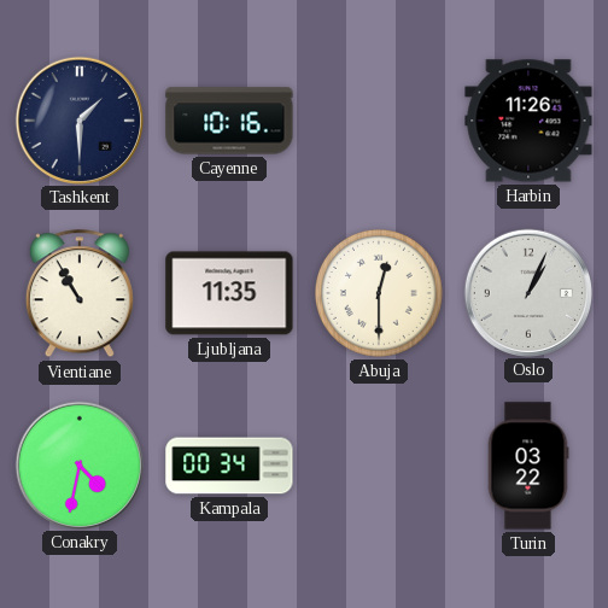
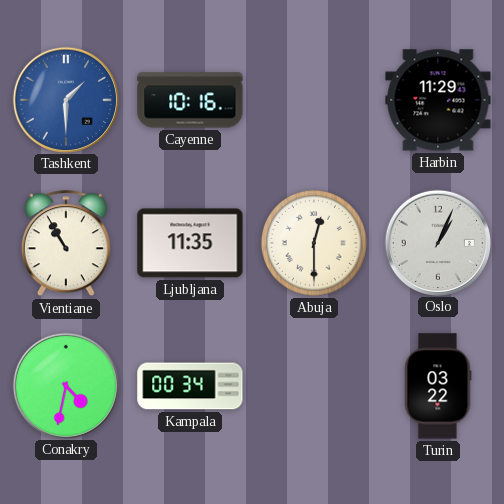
Tashkent dial: navy -> blue
Harbin: 11:26 -> 11:29
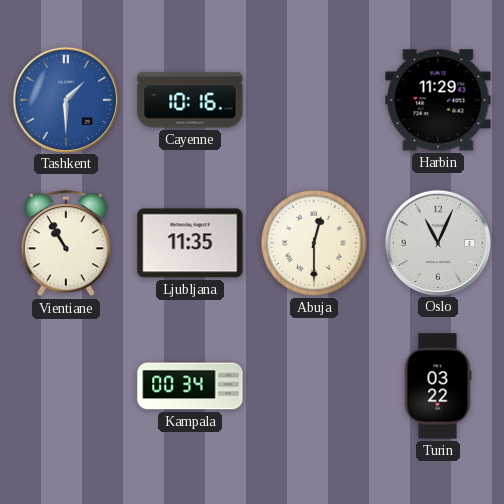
Oslo: 1:04 -> 11:04
Conakry: 4:32 -> none
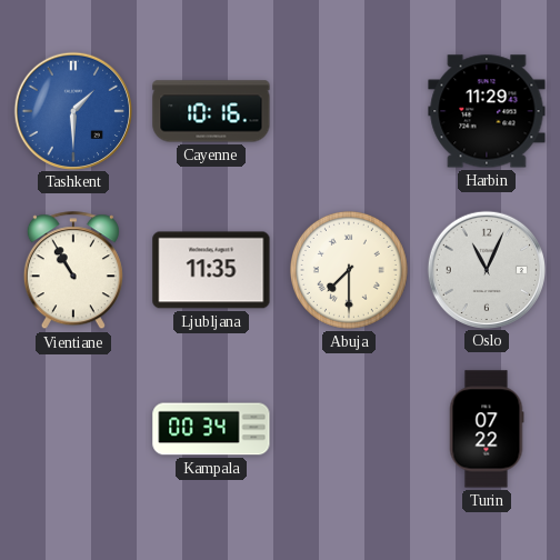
Abuja: 12:30 -> 7:30
Turin: 03:22 -> 07:22
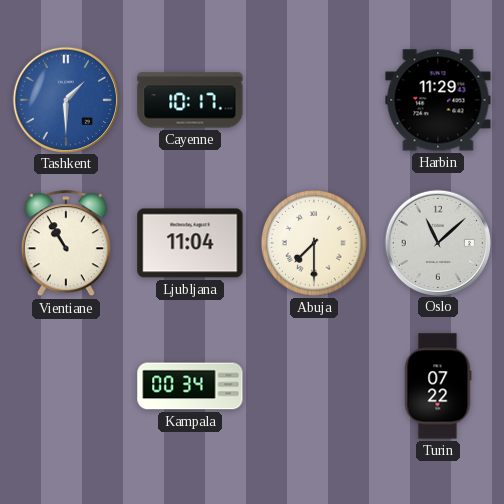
Cayenne: 10:16 -> 10:17
Ljubljana: 11:35 -> 11:04
Oslo: 11:04 -> 11:08
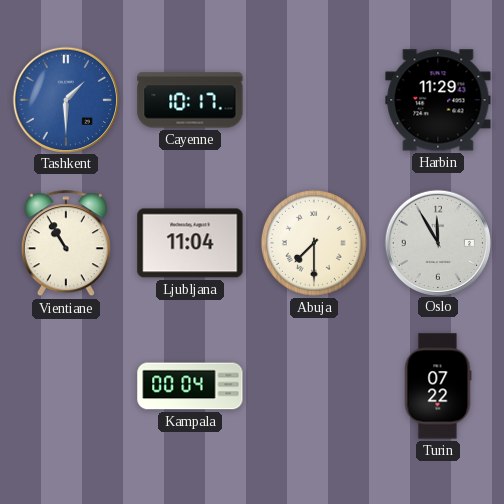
Oslo: 11:08 -> 11:55
Kampala: 00:34 -> 00:04
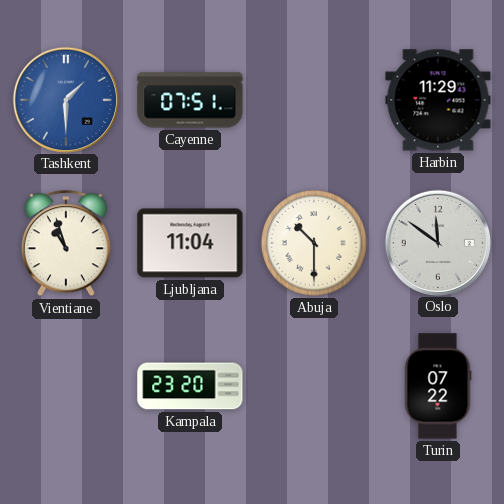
Cayenne: 10:17 -> 07:51
Vientiane: 10:55 -> 10:57
Abuja: 7:30 -> 10:30
Oslo: 11:55 -> 11:51
Kampala: 00:04 -> 23:20
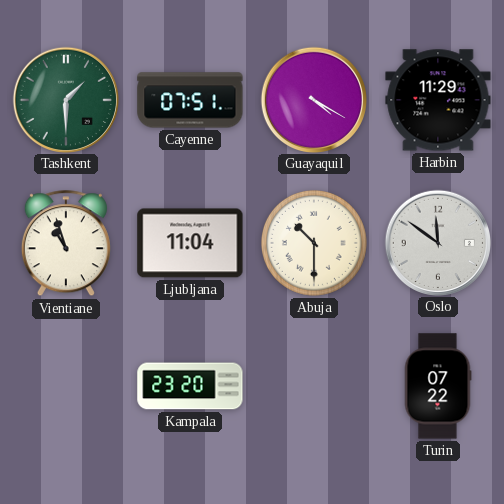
Tashkent dial: blue -> green
Guayaquil: none -> 4:20
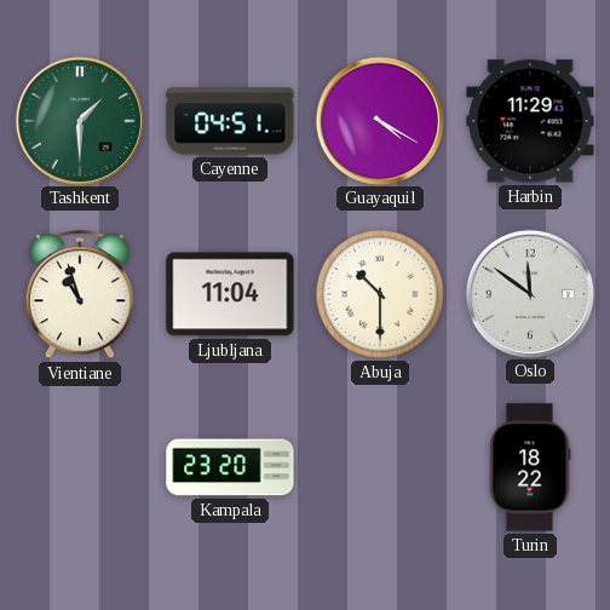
Cayenne: 07:51 -> 04:51
Turin: 07:22 -> 18:22
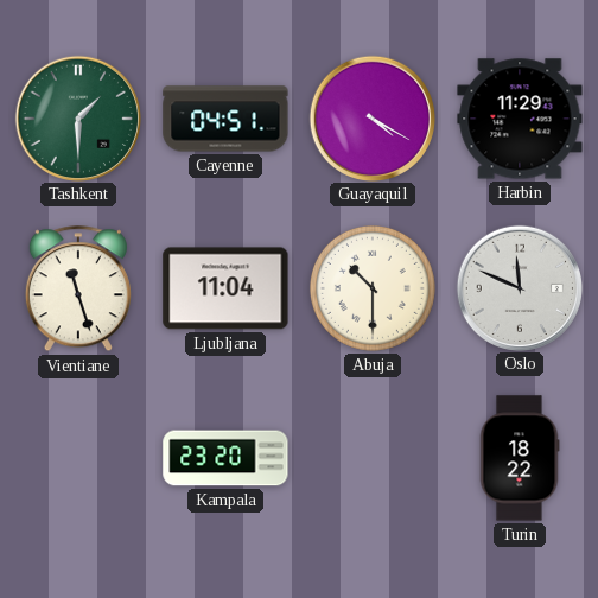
Vientiane: 10:57 -> 11:27
Oslo: 11:51 -> 11:49
